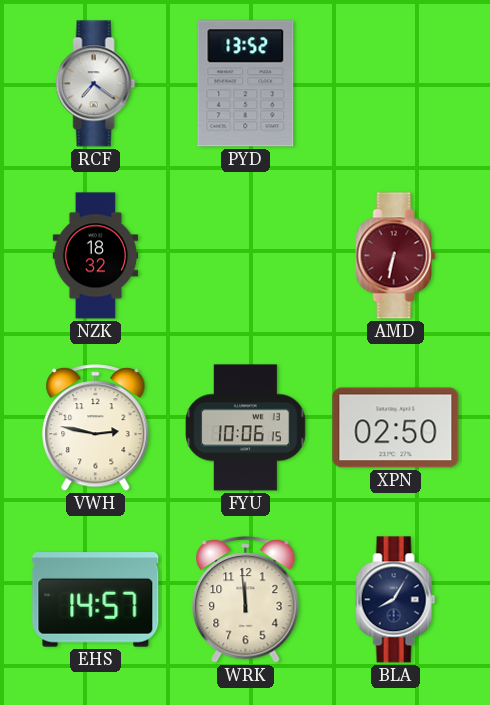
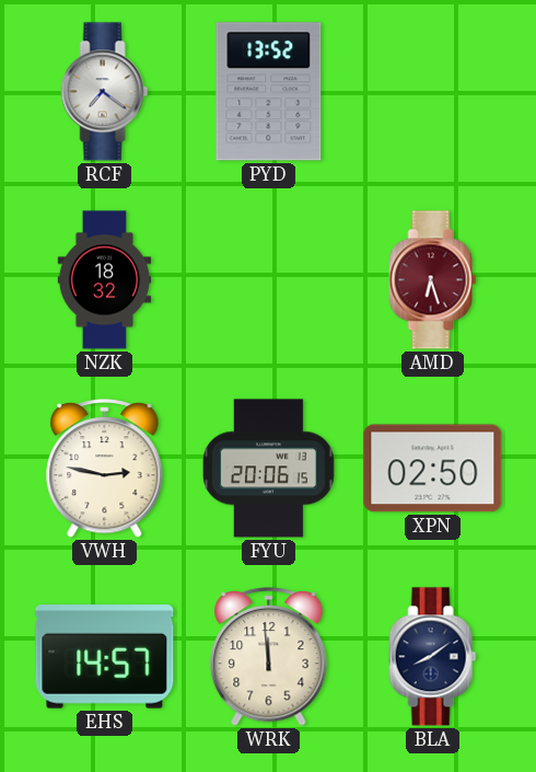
AMD: 6:32 -> 6:27
FYU: 10:06 -> 20:06
BLA: 8:05 -> 8:09
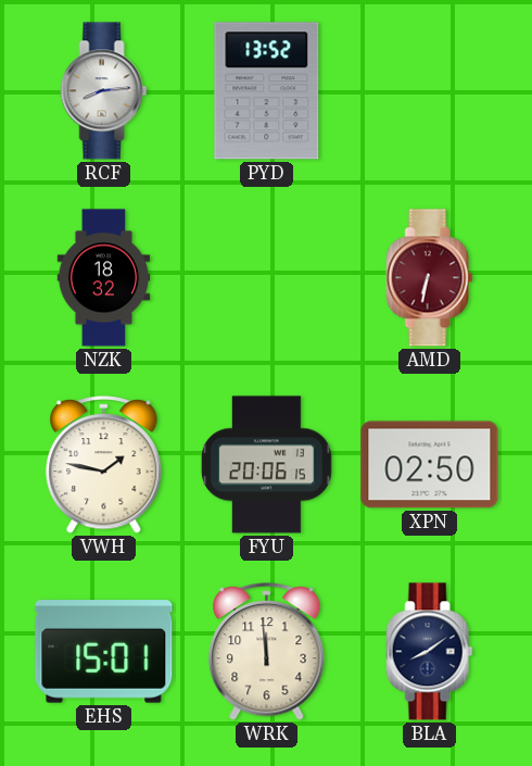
RCF: 7:21 -> 8:14
AMD: 6:27 -> 6:32
VWH: 2:47 -> 1:47
EHS: 14:57 -> 15:01
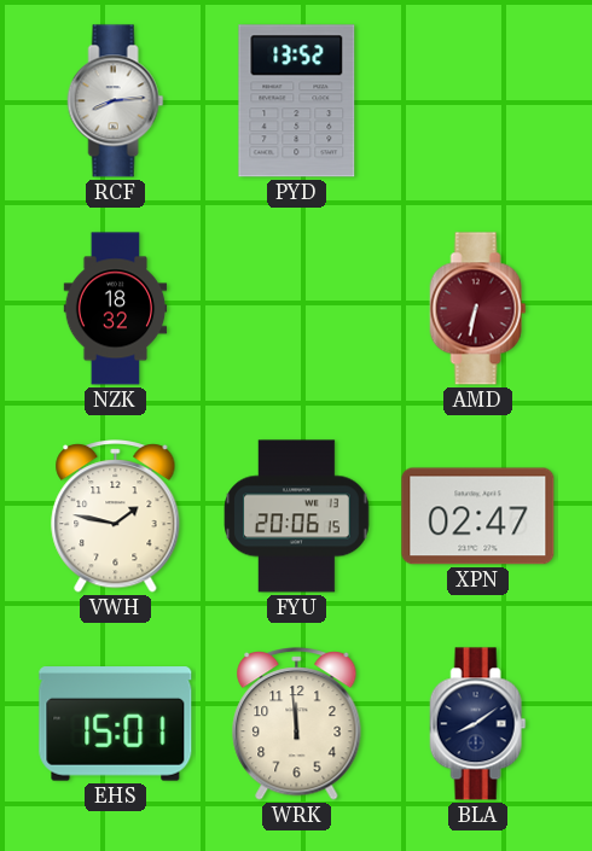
XPN: 02:50 -> 02:47
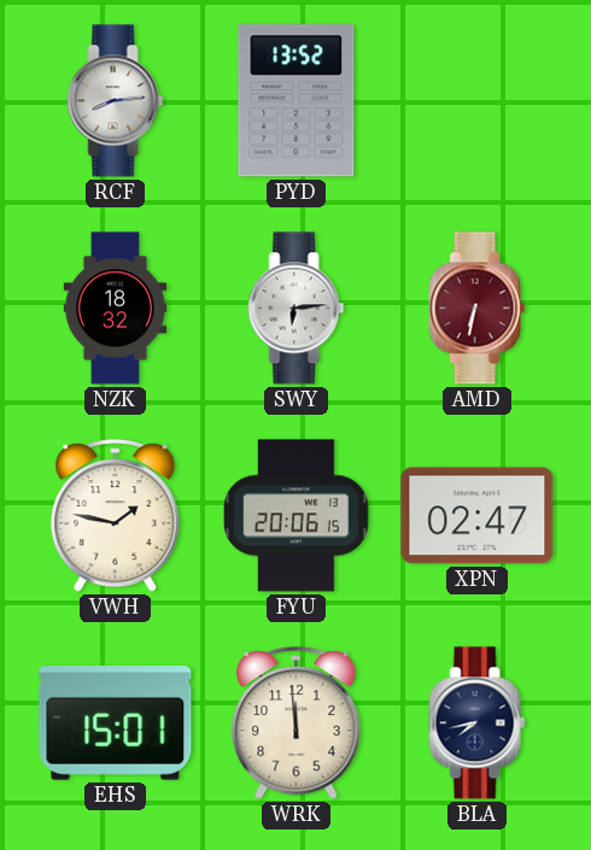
SWY: none -> 6:14
BLA: 8:09 -> 7:43
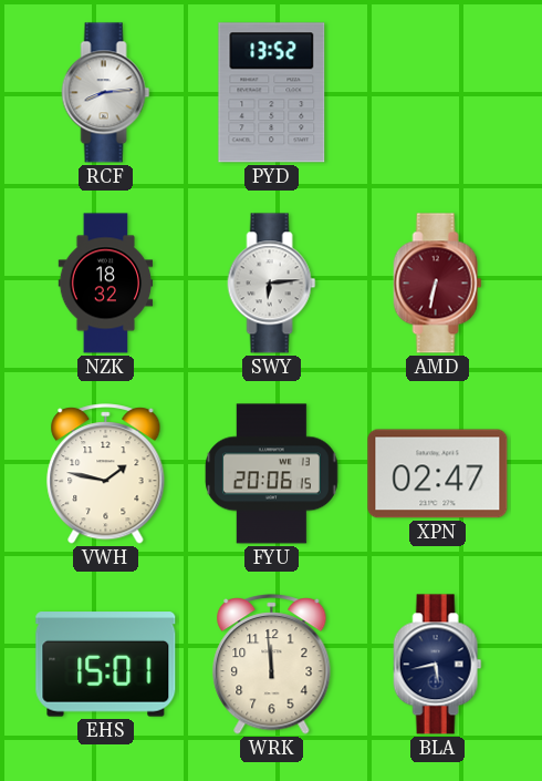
BLA: 7:43 -> 5:43
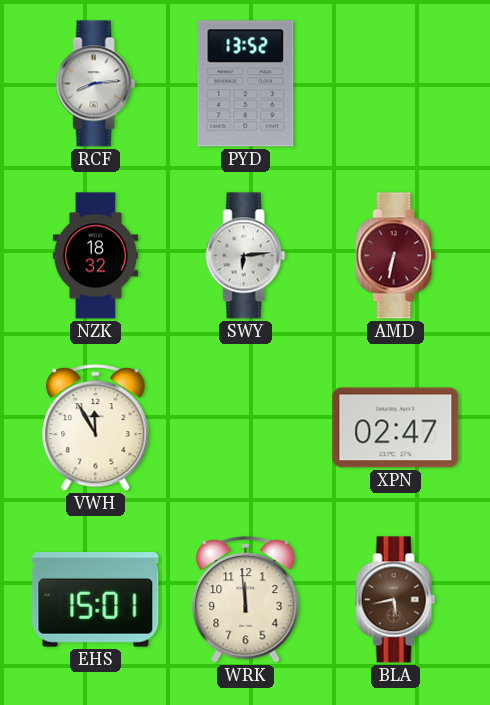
VWH: 1:47 -> 11:55
FYU: 20:06 -> none
BLA dial: navy -> brown
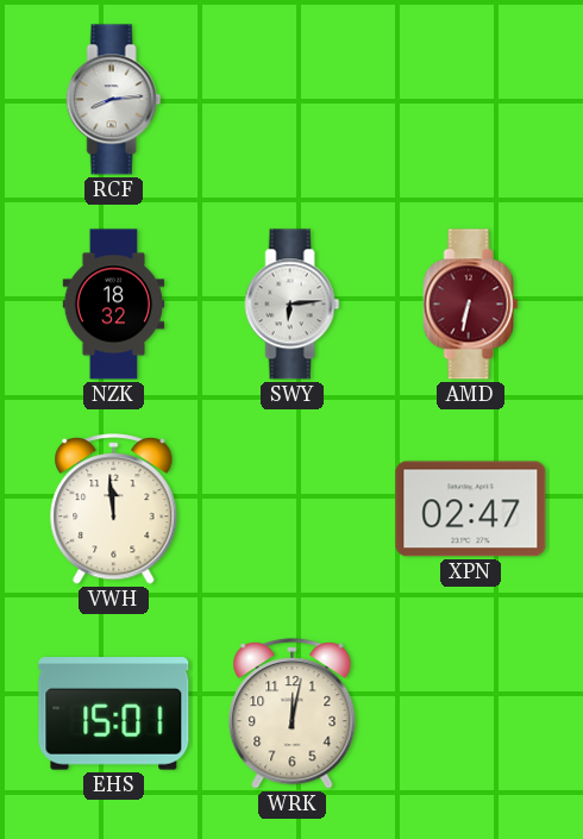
PYD: 13:52 -> none
VWH: 11:55 -> 11:59
WRK: 11:59 -> 12:02
BLA: 5:43 -> none
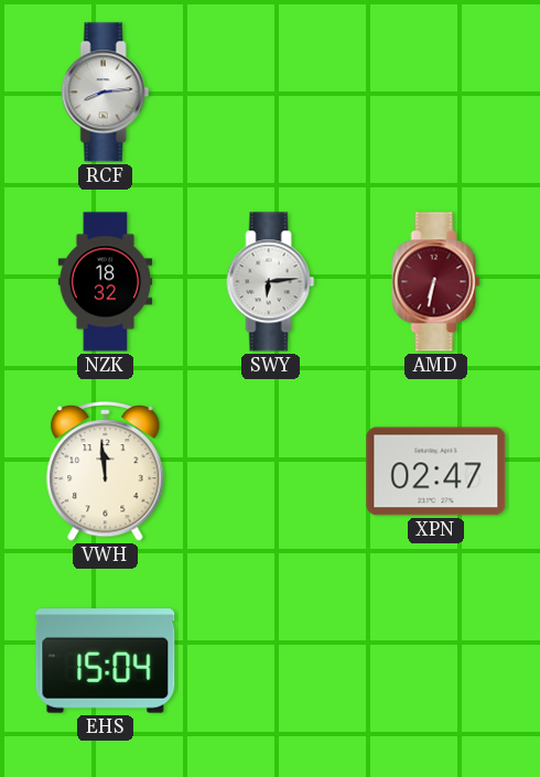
EHS: 15:01 -> 15:04
WRK: 12:02 -> none
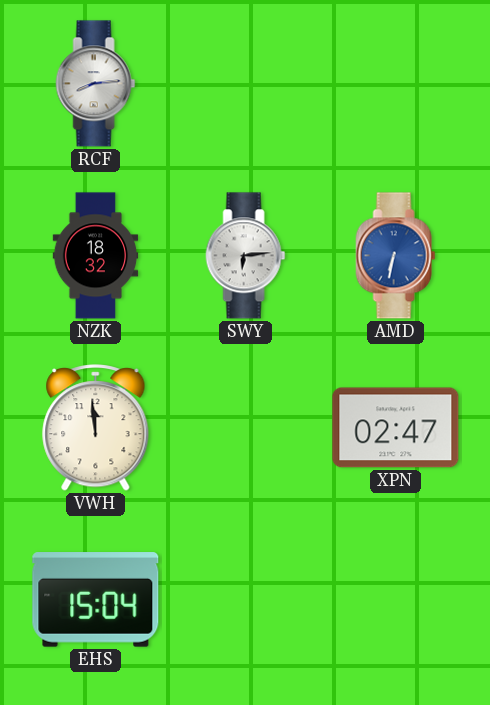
AMD dial: burgundy -> blue
